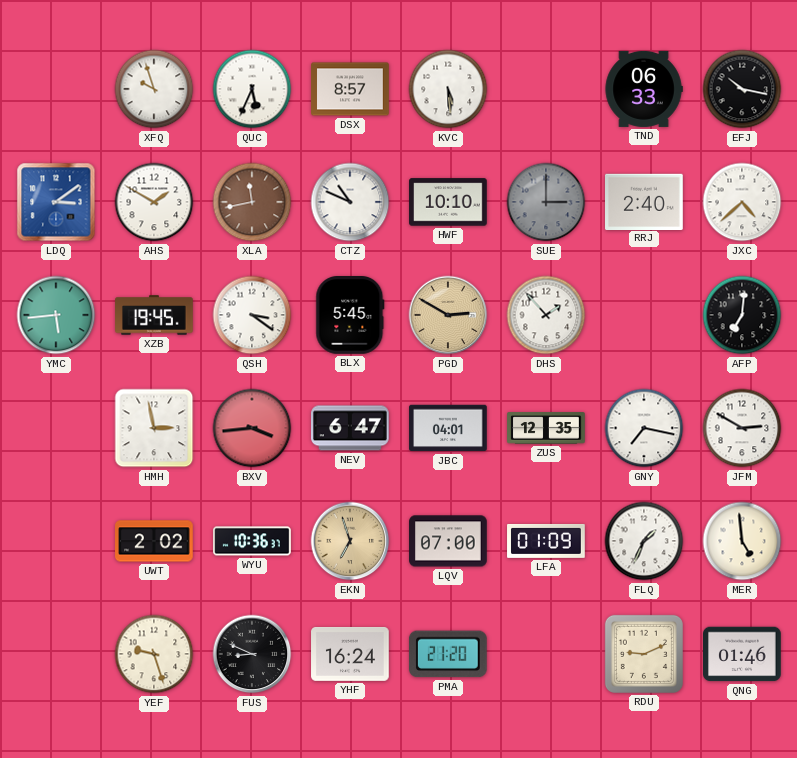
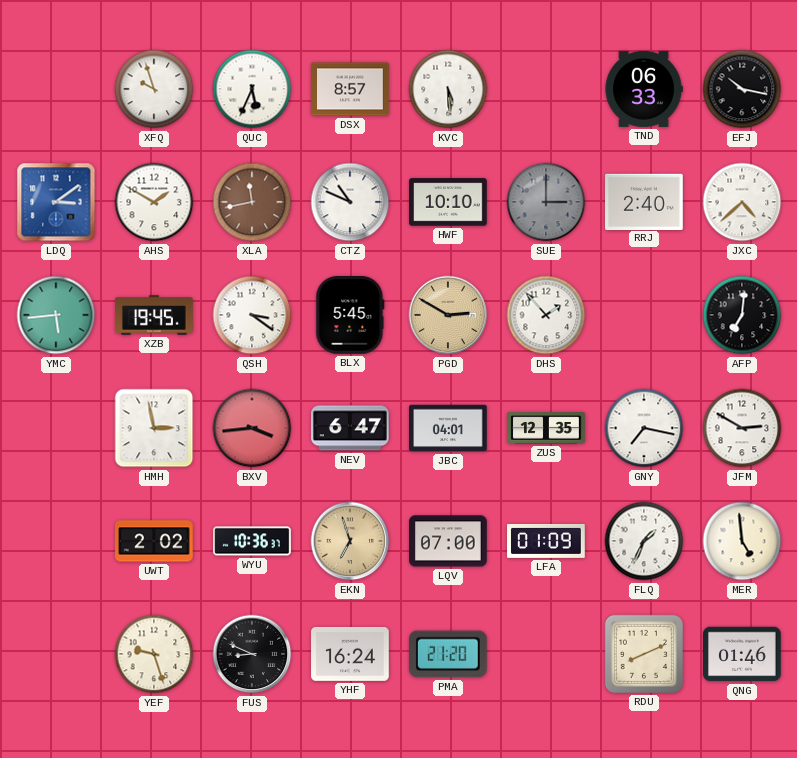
RDU: 9:11 -> 8:11
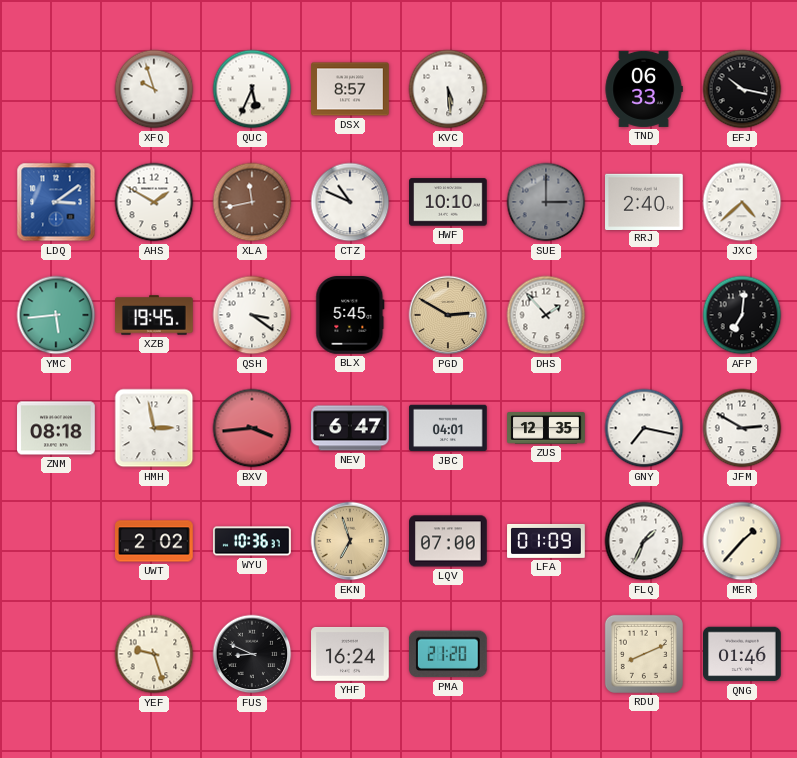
ZNM: none -> 08:18
MER: 4:59 -> 1:37
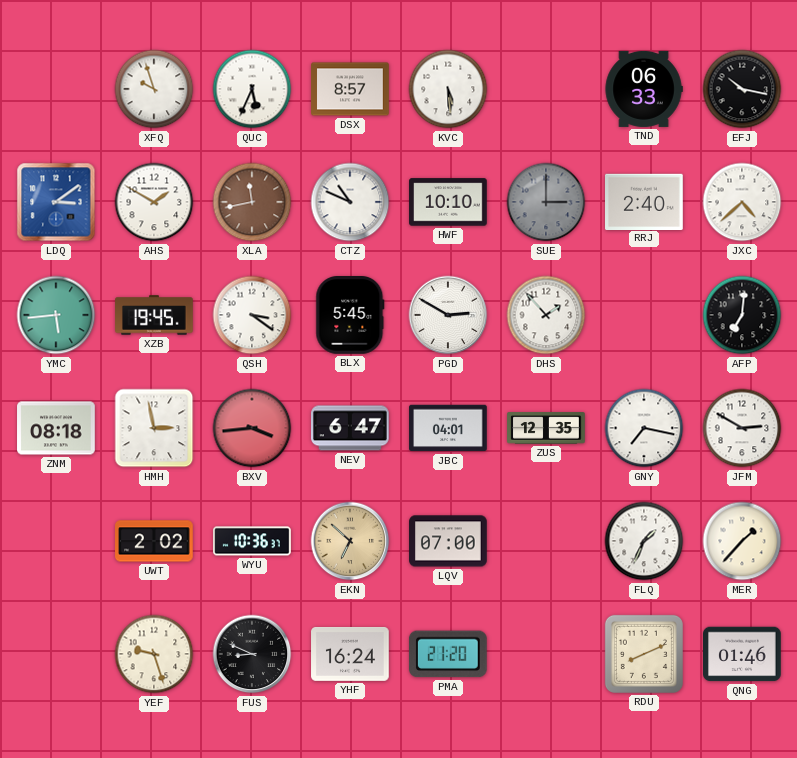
PGD dial: champagne -> white
EKN: 6:57 -> 6:52
LFA: 01:09 -> none
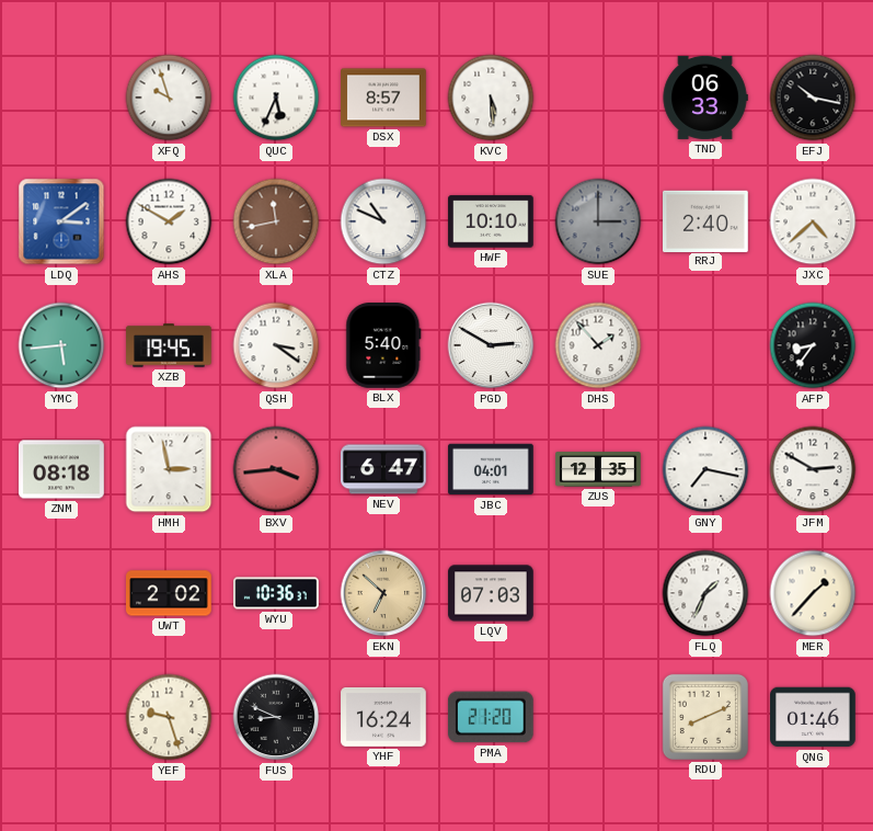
BLX: 5:45 -> 5:40
AFP: 7:01 -> 8:36
LQV: 07:00 -> 07:03
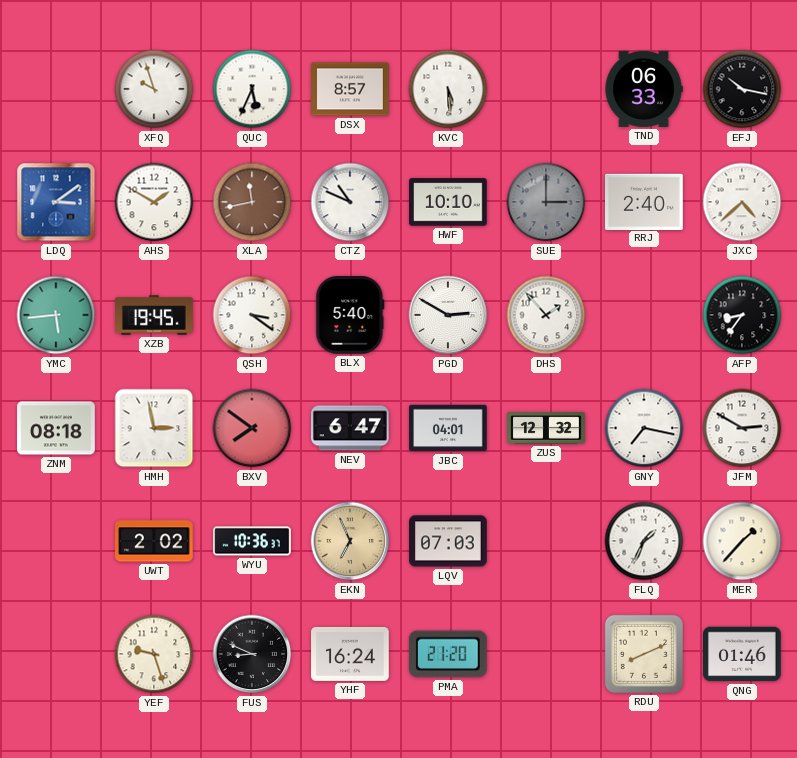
BXV: 3:44 -> 7:51
ZUS: 12:35 -> 12:32
EKN: 6:52 -> 6:56
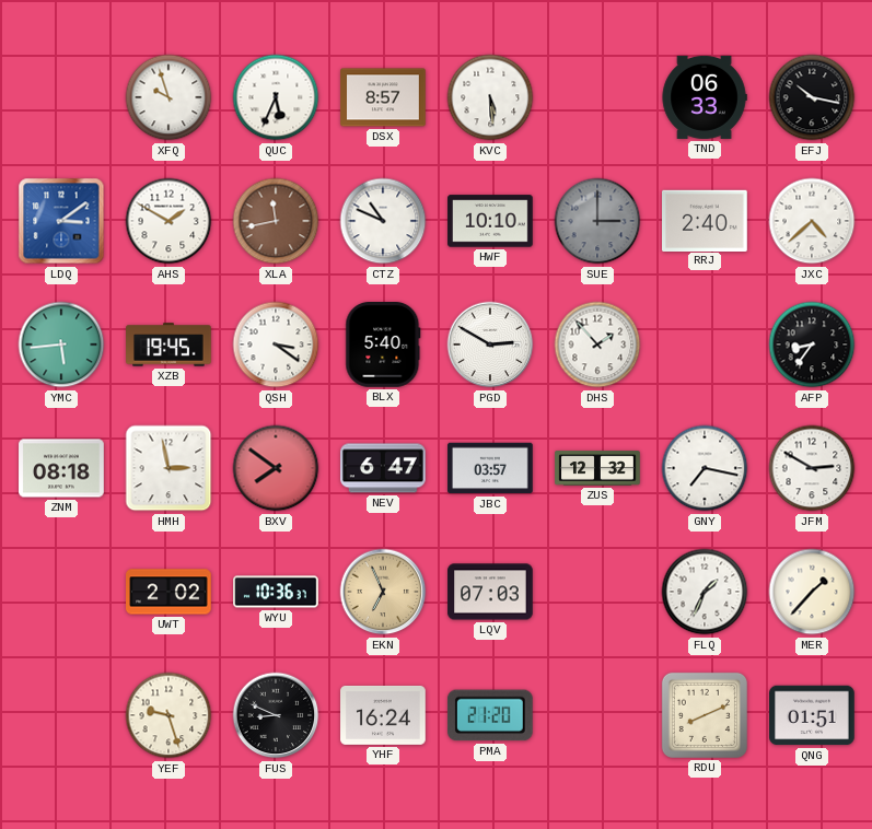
JBC: 04:01 -> 03:57
QNG: 01:46 -> 01:51
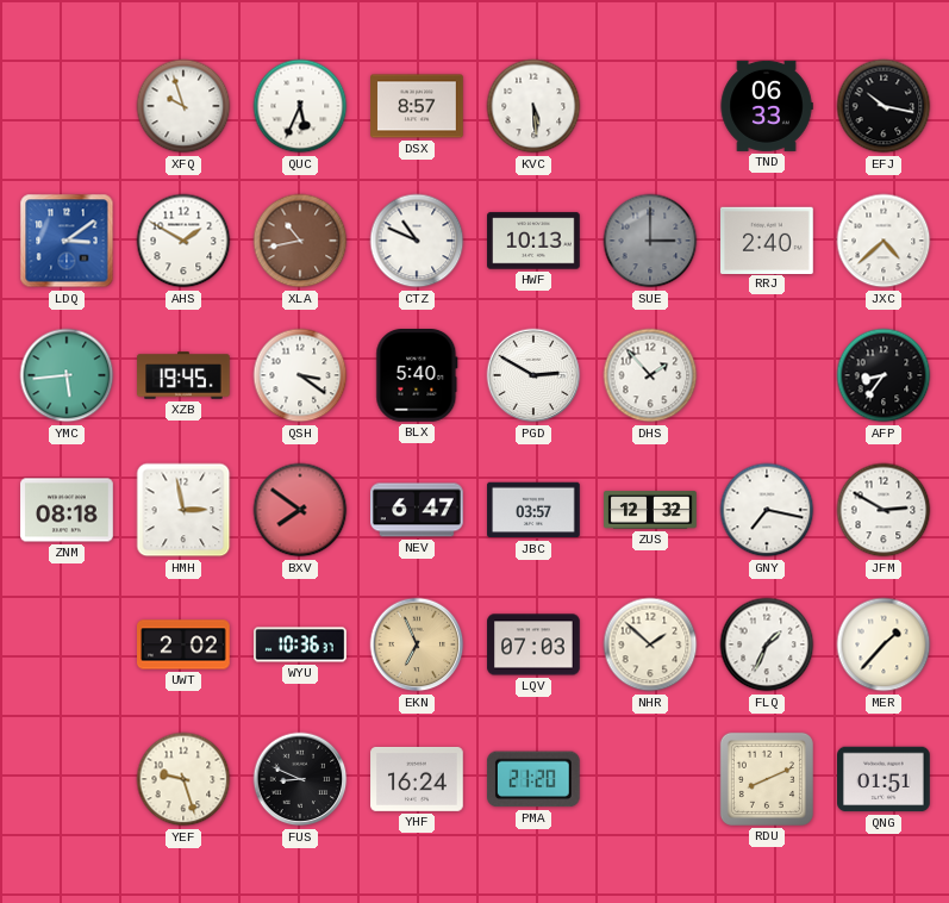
XLA: 11:43 -> 10:43
HWF: 10:10 -> 10:13
NHR: none -> 1:52
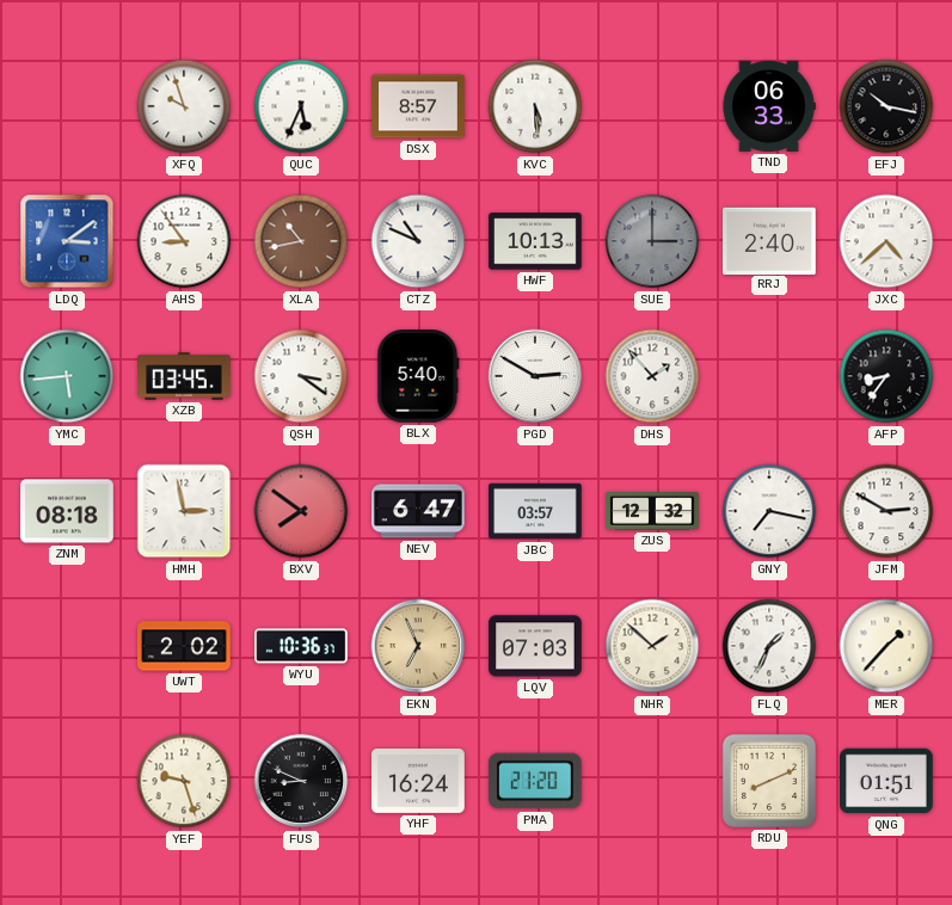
AHS: 1:50 -> 8:54
XZB: 19:45 -> 03:45
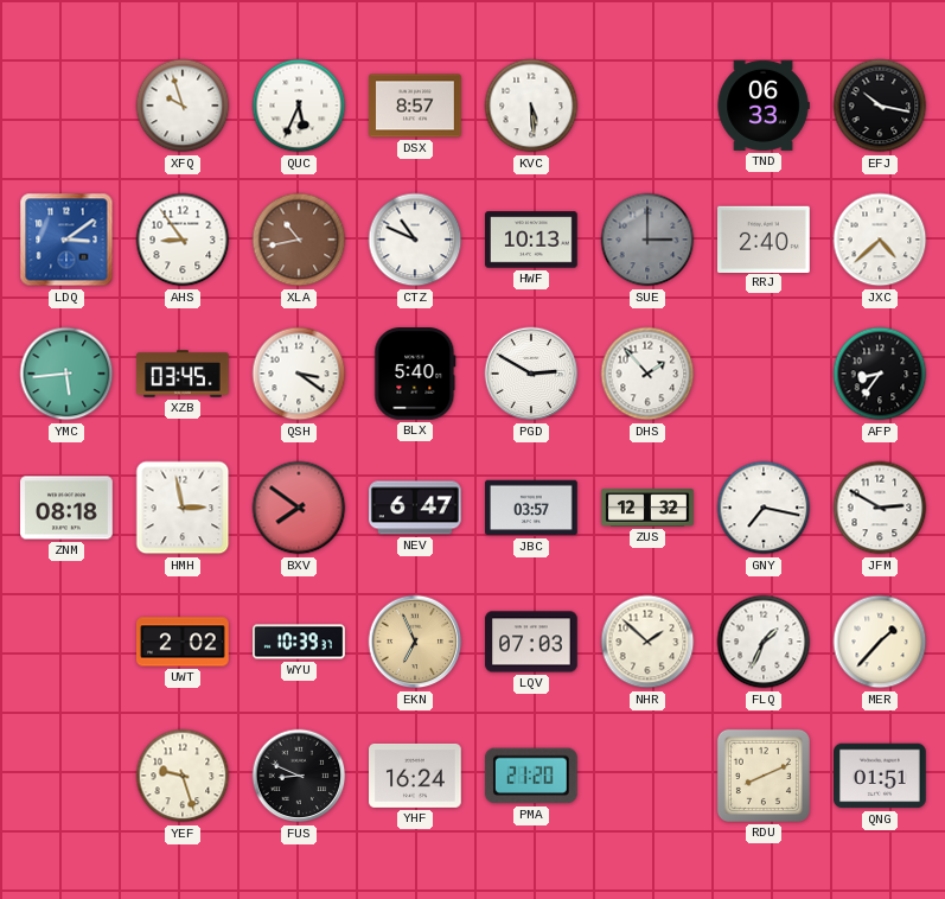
WYU: 10:36 -> 10:39
